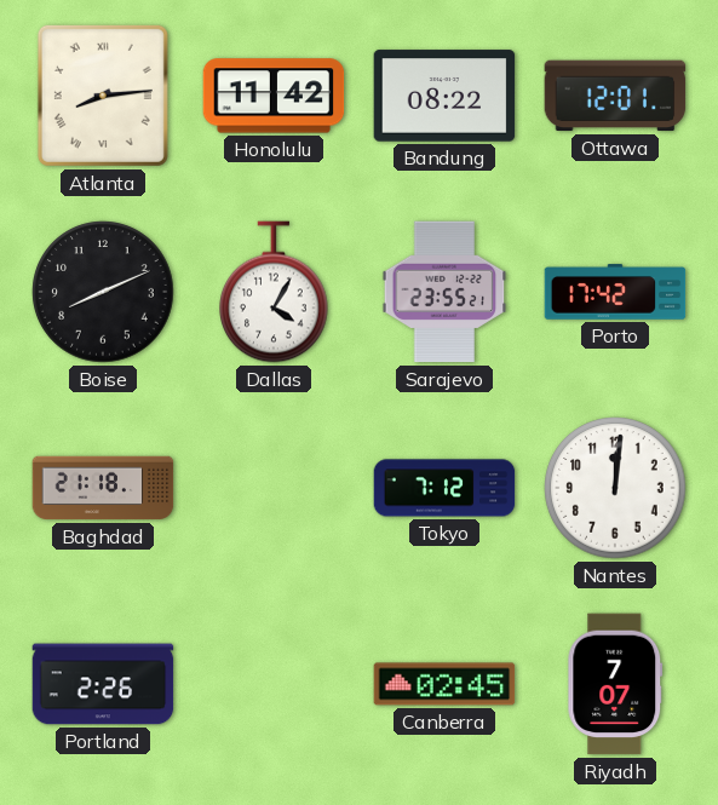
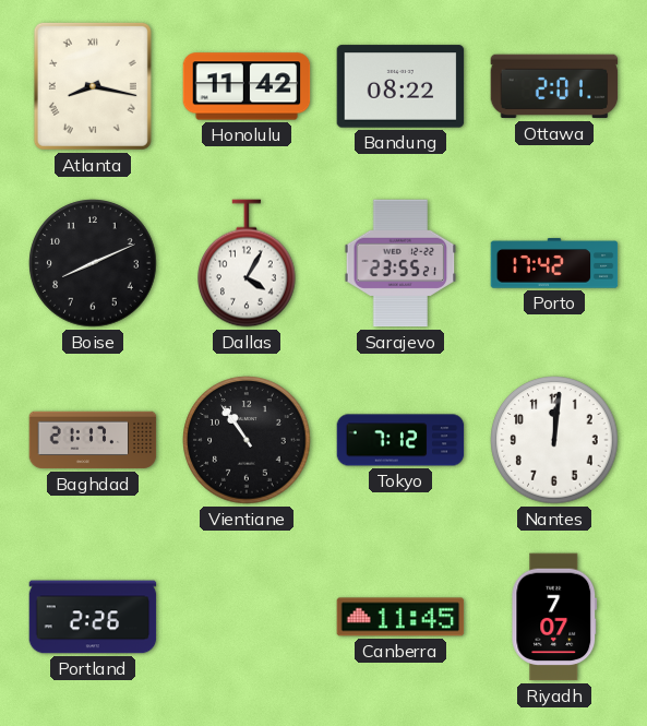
Atlanta: 8:14 -> 8:17
Ottawa: 12:01 -> 2:01
Baghdad: 21:18 -> 21:17
Vientiane: none -> 10:54
Canberra: 02:45 -> 11:45
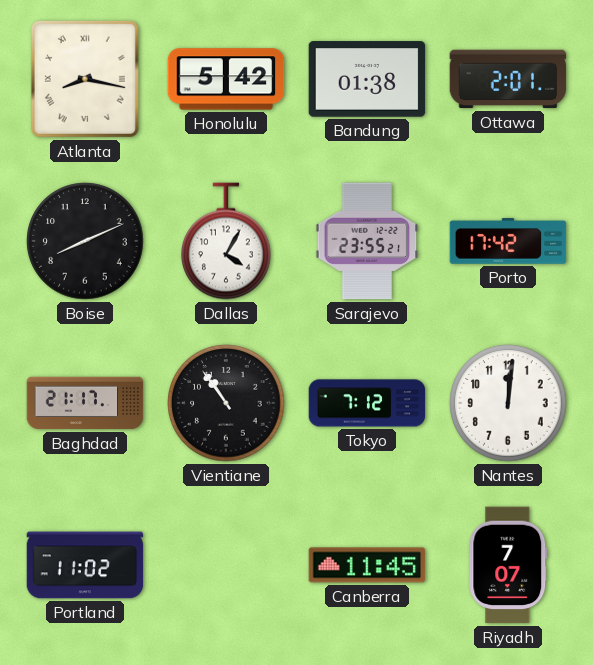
Honolulu: 11:42 -> 5:42
Bandung: 08:22 -> 01:38
Portland: 2:26 -> 11:02
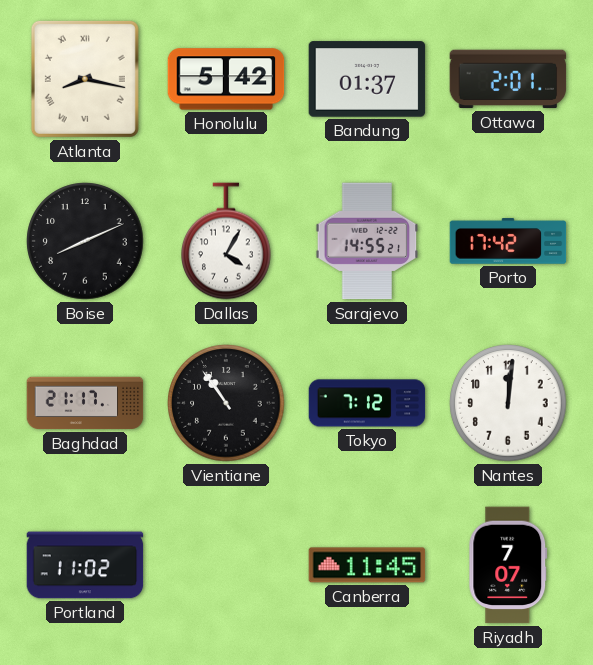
Bandung: 01:38 -> 01:37
Sarajevo: 23:55 -> 14:55
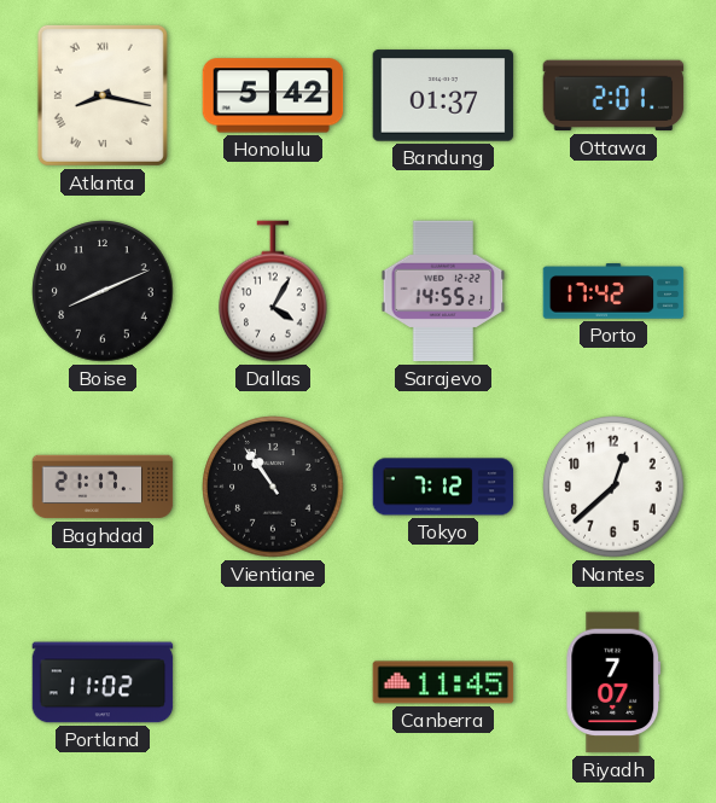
Nantes: 12:01 -> 12:38
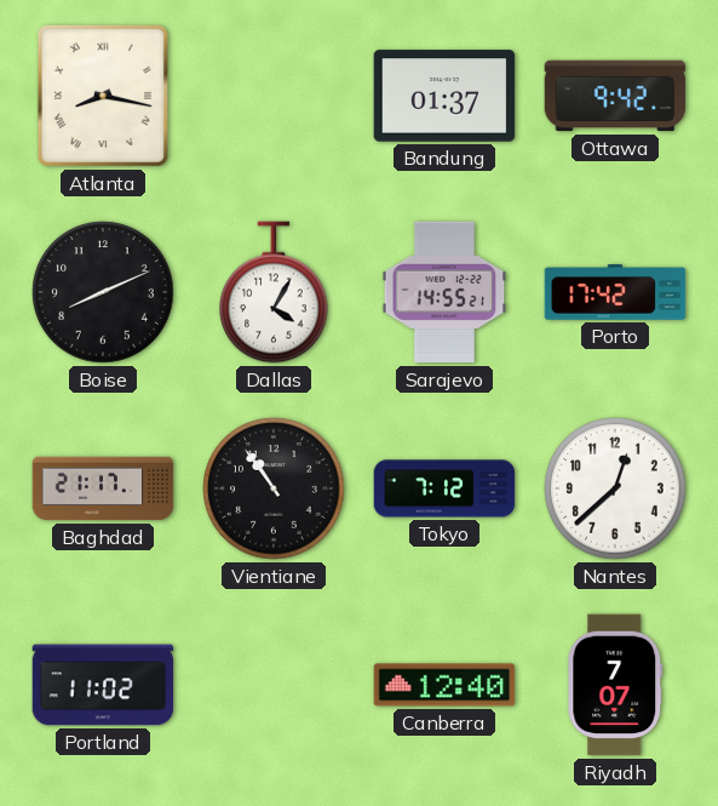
Honolulu: 5:42 -> none
Ottawa: 2:01 -> 9:42
Canberra: 11:45 -> 12:40
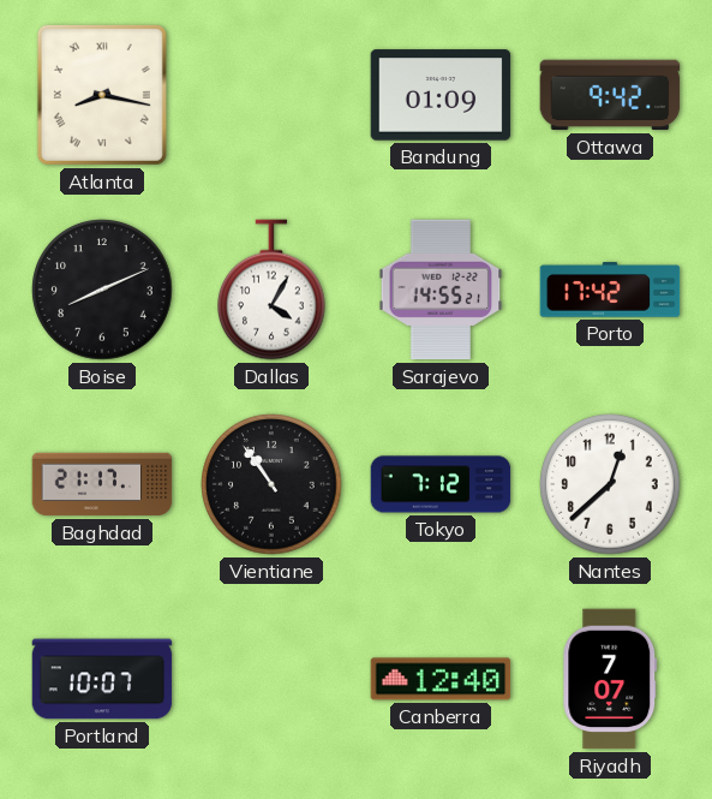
Bandung: 01:37 -> 01:09
Portland: 11:02 -> 10:07
